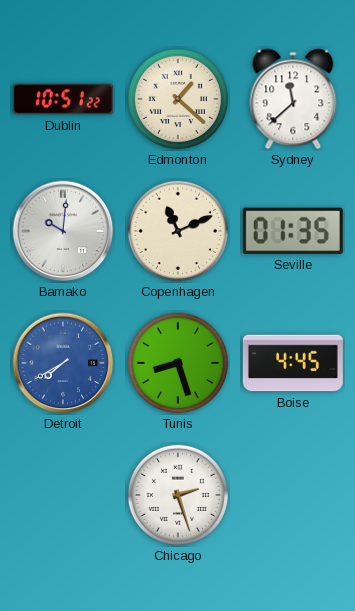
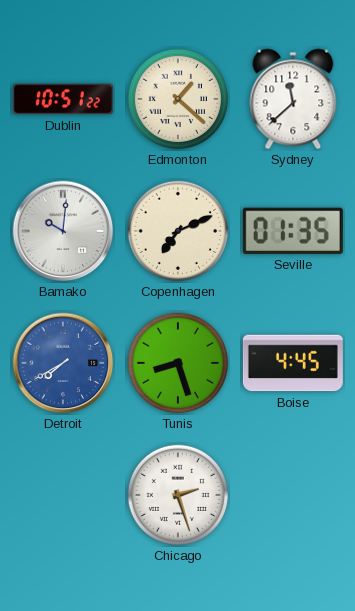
Copenhagen: 11:11 -> 7:11
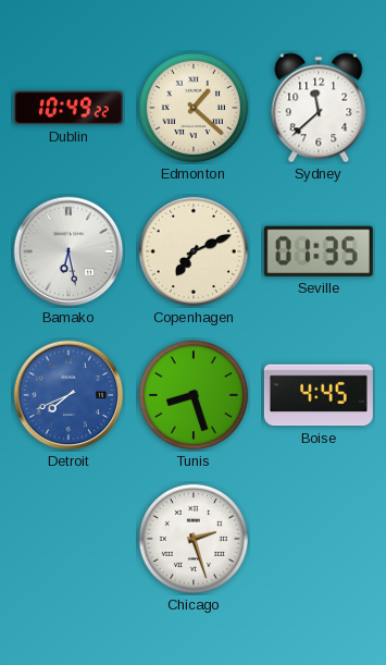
Dublin: 10:51 -> 10:49
Bamako: 10:01 -> 6:28
Detroit: 7:40 -> 7:41
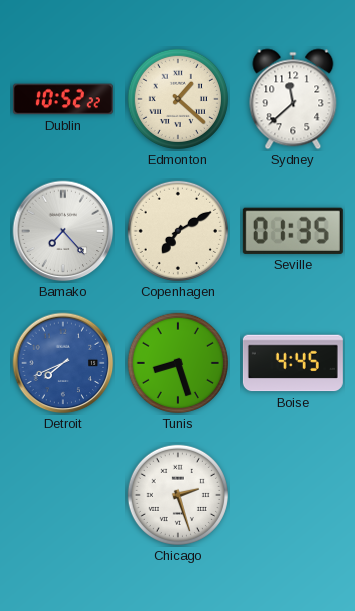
Dublin: 10:49 -> 10:52
Bamako: 6:28 -> 7:23
Copenhagen: 7:11 -> 7:10
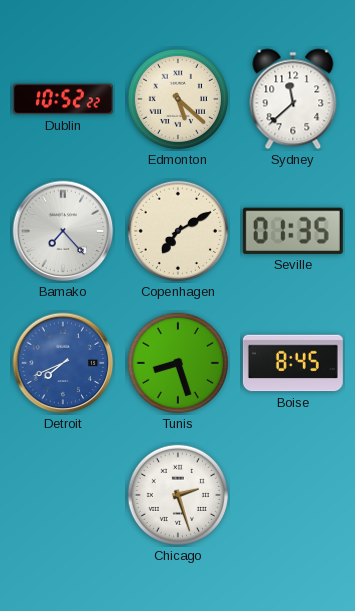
Edmonton: 1:22 -> 5:22
Boise: 4:45 -> 8:45
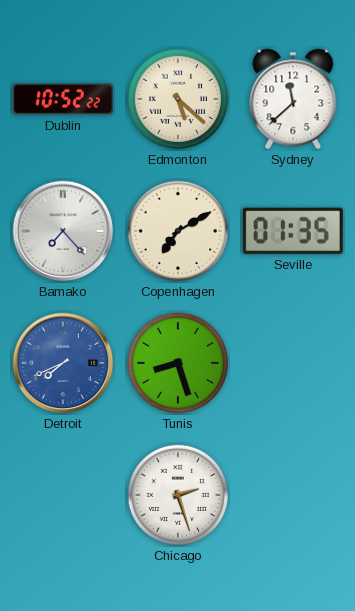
Boise: 8:45 -> none
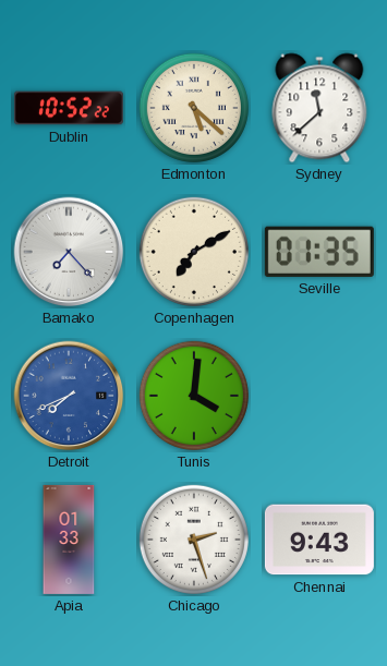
Tunis: 8:27 -> 4:01
Apia: none -> 01:33
Chennai: none -> 9:43
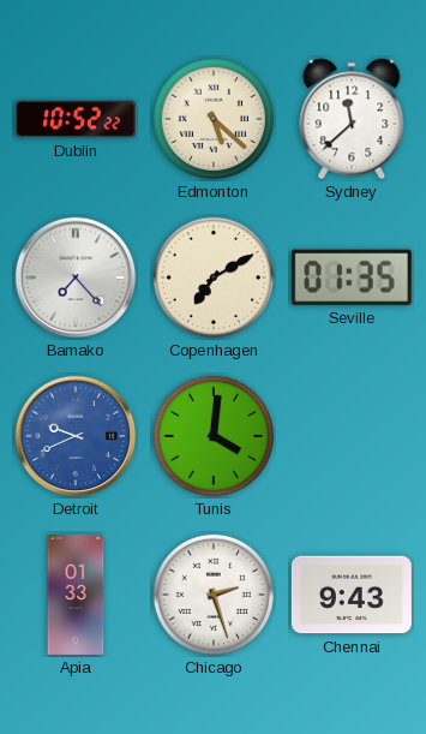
Detroit: 7:41 -> 9:41
